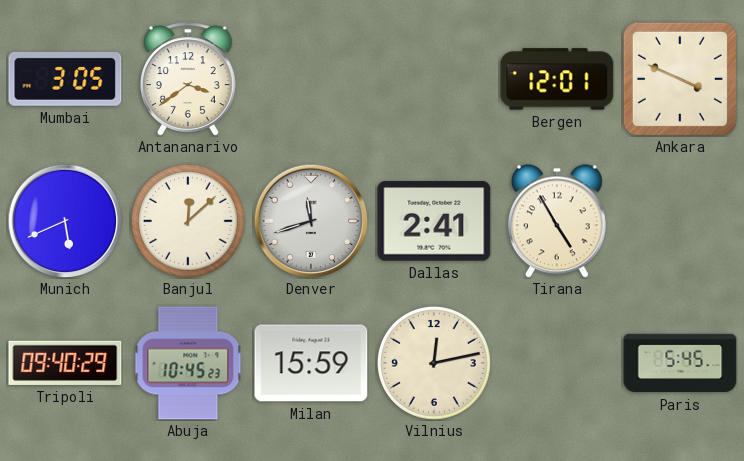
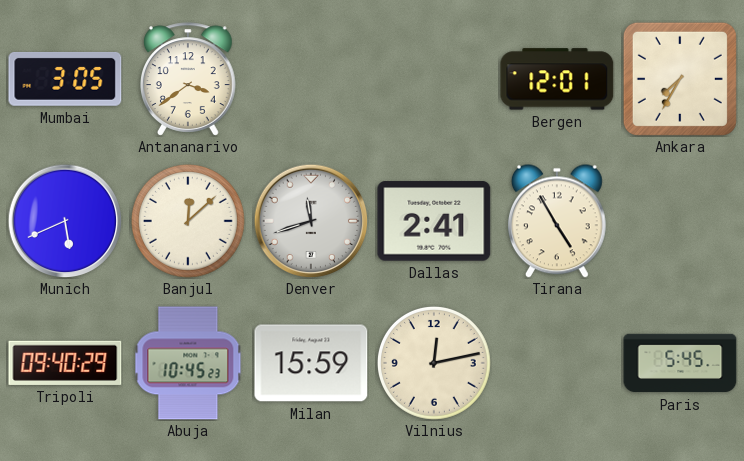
Ankara: 3:49 -> 7:35
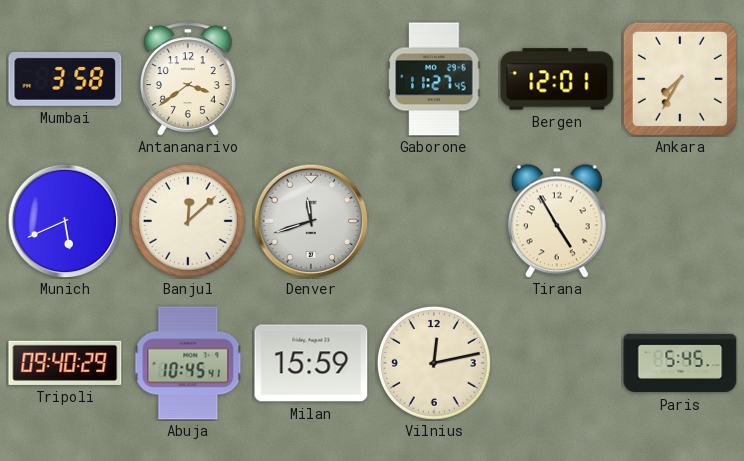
Mumbai: 3:05 -> 3:58
Gaborone: none -> 11:27
Dallas: 2:41 -> none
Abuja: 10:45:23 -> 10:45:41
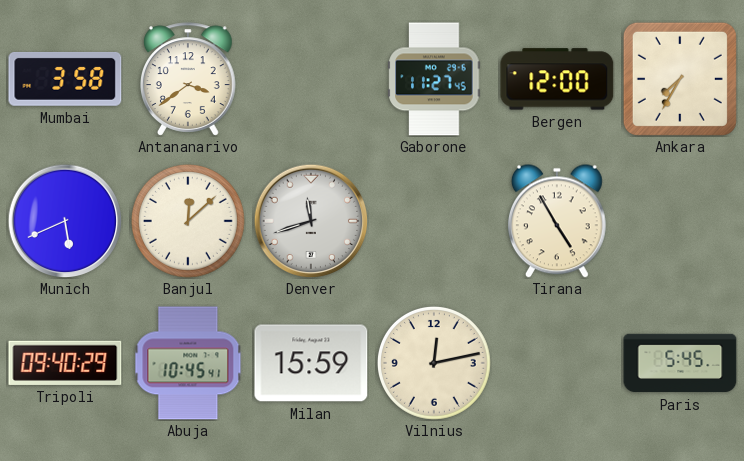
Bergen: 12:01 -> 12:00
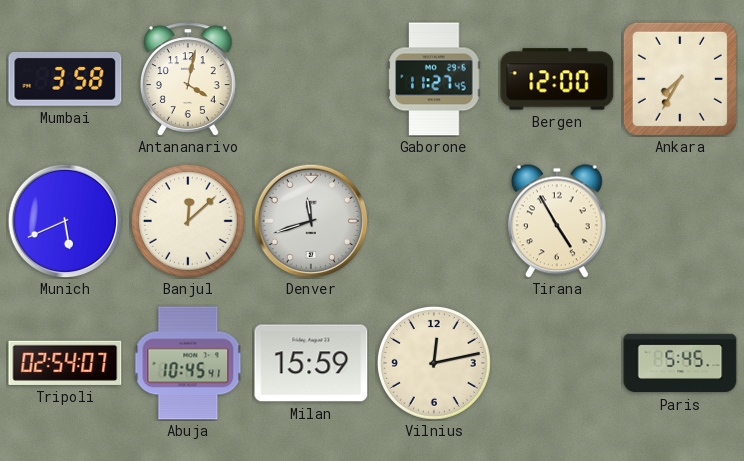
Antananarivo: 3:39 -> 4:02
Tripoli: 09:40 -> 02:54
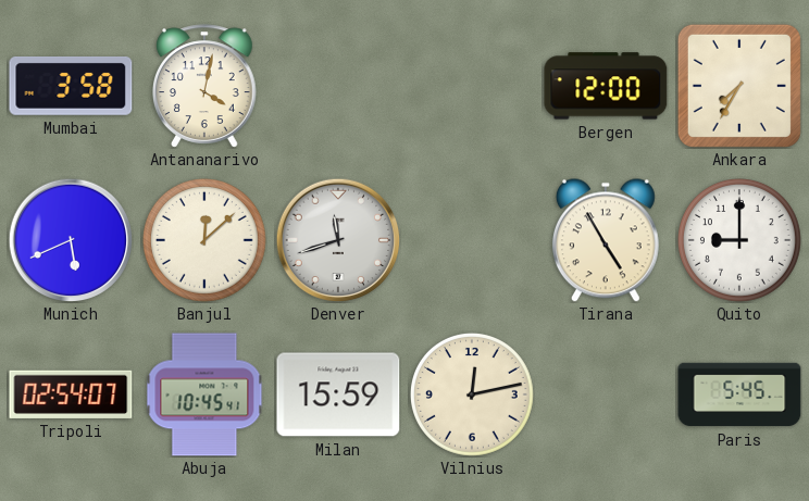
Gaborone: 11:27 -> none
Quito: none -> 9:00
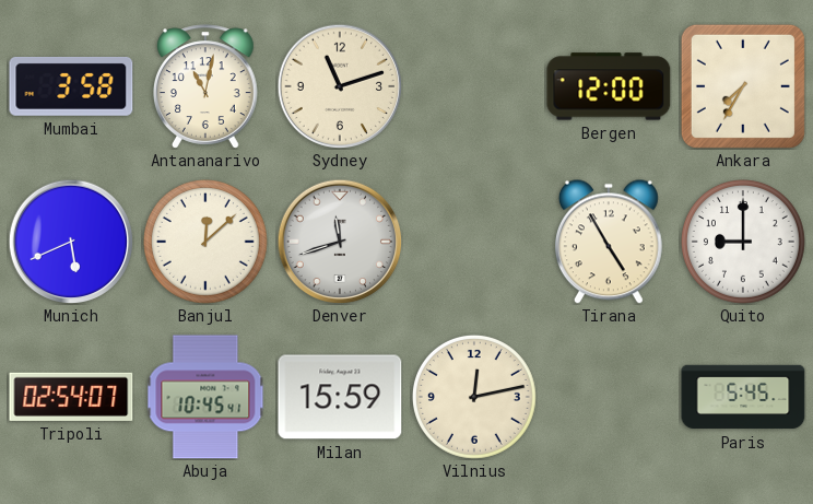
Antananarivo: 4:02 -> 11:02
Sydney: none -> 11:12
